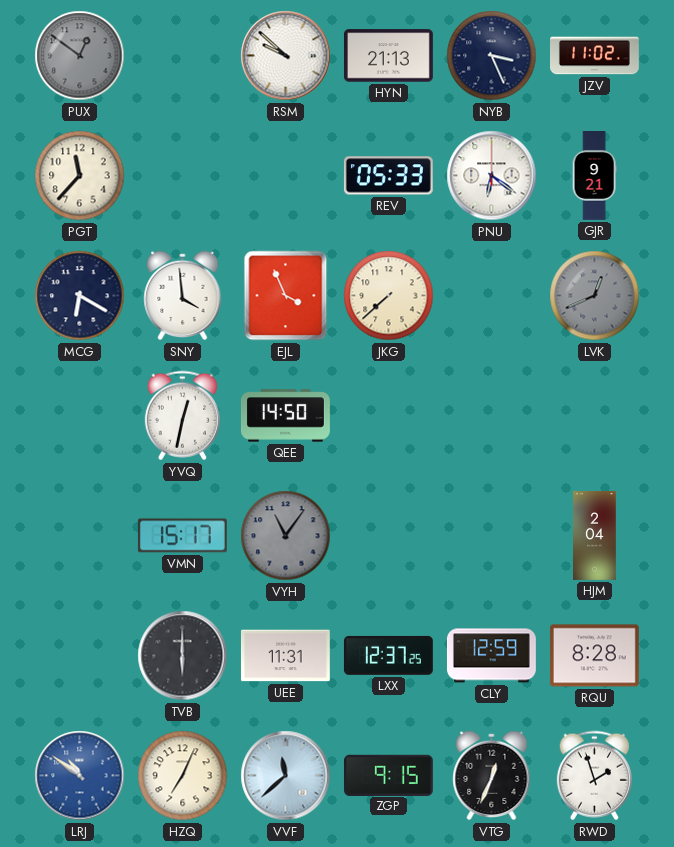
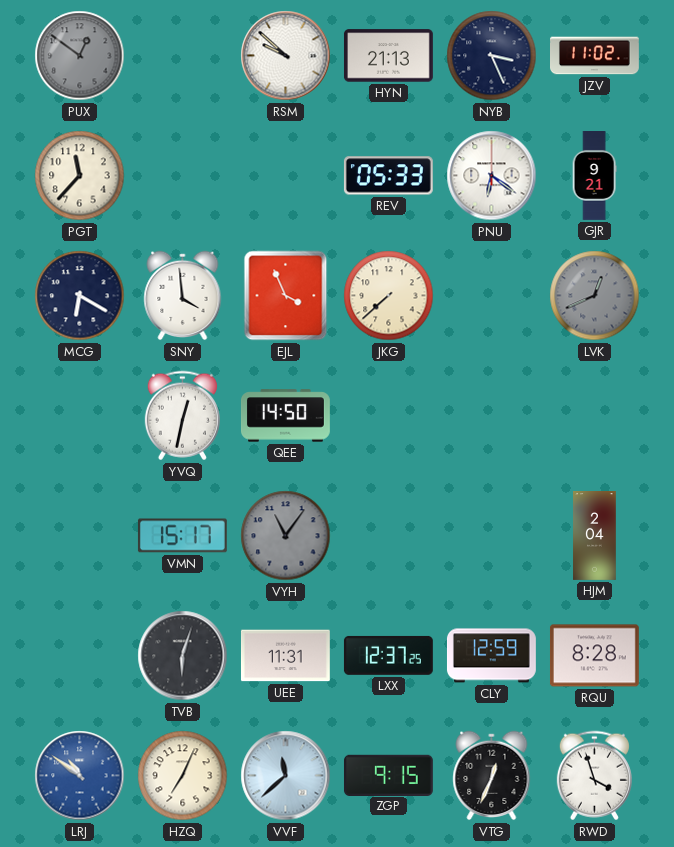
TVB: 6:00 -> 6:03
RWD: 1:57 -> 3:57
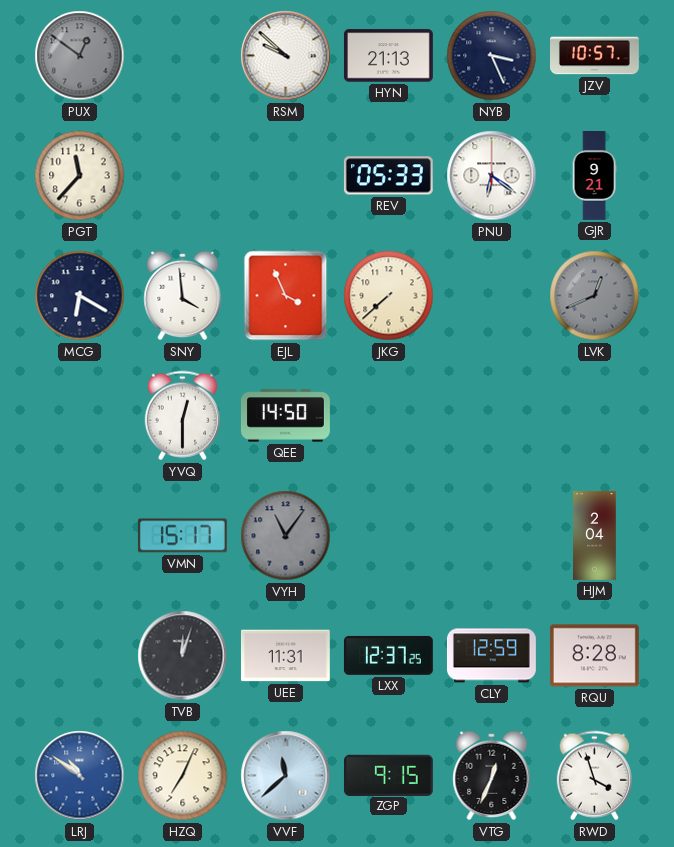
JZV: 11:02 -> 10:57
YVQ: 12:32 -> 12:30
TVB: 6:03 -> 12:03
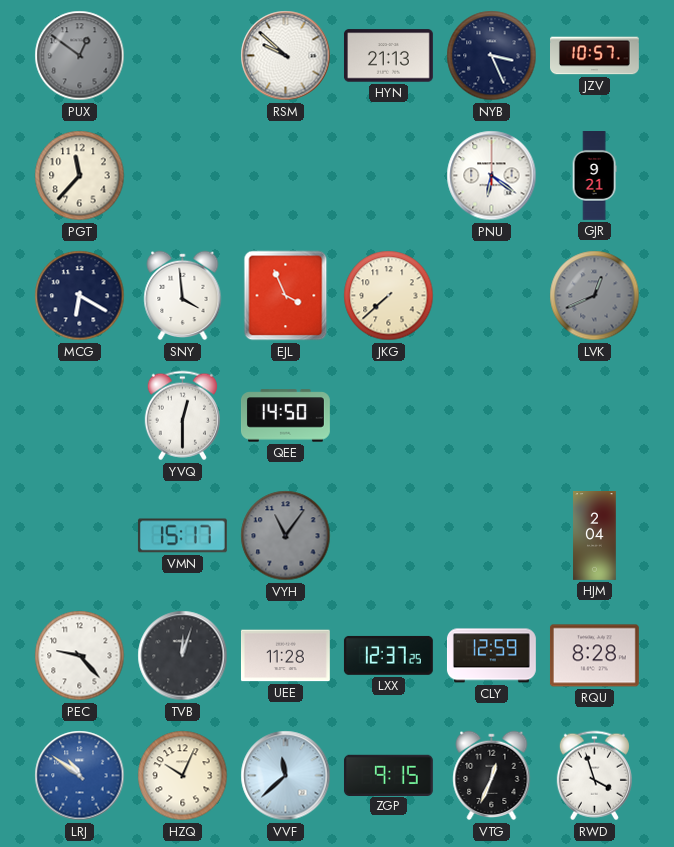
REV: 05:33 -> none
PEC: none -> 9:23
UEE: 11:31 -> 11:28
HZQ: 7:04 -> 10:04
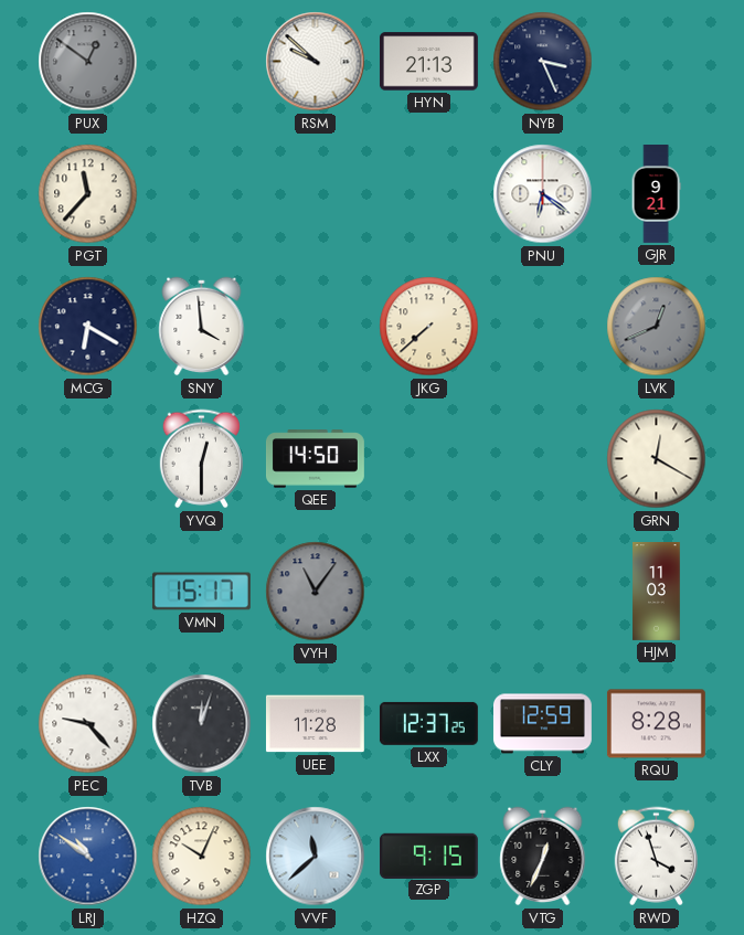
JZV: 10:57 -> none
EJL: 3:56 -> none
GRN: none -> 12:20
HJM: 2:04 -> 11:03
